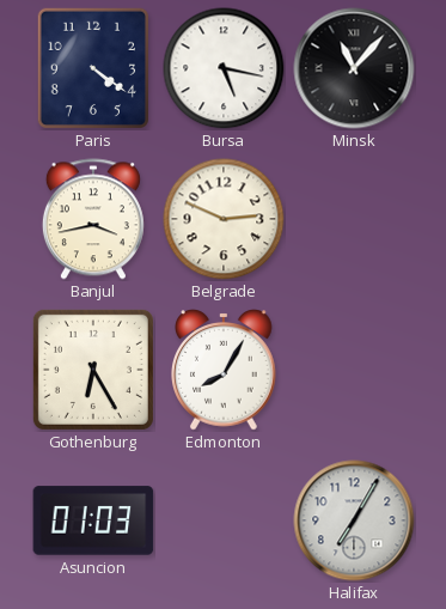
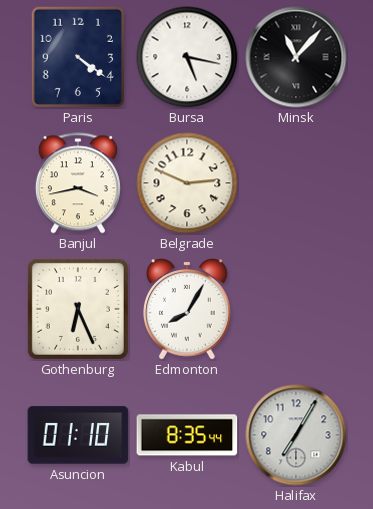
Gothenburg: 6:25 -> 6:26
Asuncion: 01:03 -> 01:10
Kabul: none -> 8:35
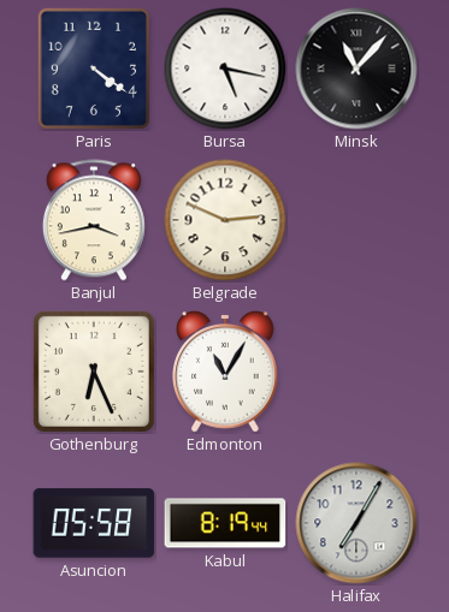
Edmonton: 8:05 -> 11:05
Asuncion: 01:10 -> 05:58
Kabul: 8:35 -> 8:19
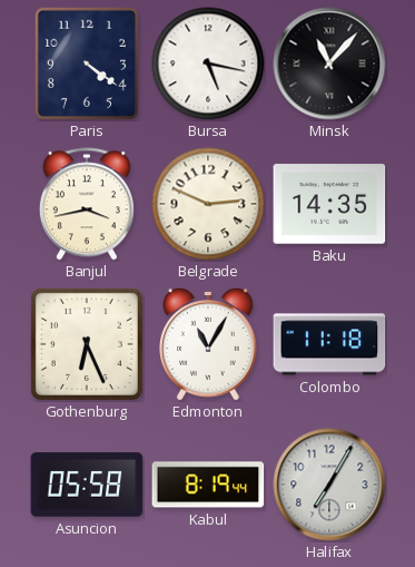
Baku: none -> 14:35
Colombo: none -> 11:18
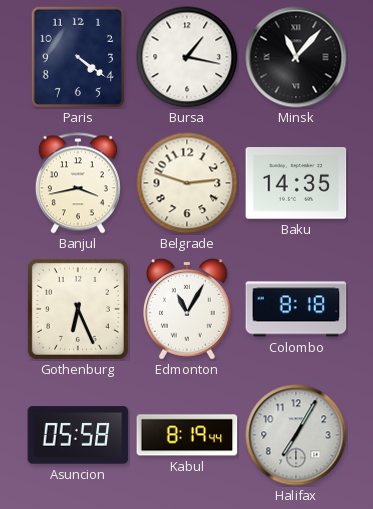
Bursa: 5:17 -> 1:17
Belgrade: 2:49 -> 2:48
Colombo: 11:18 -> 8:18
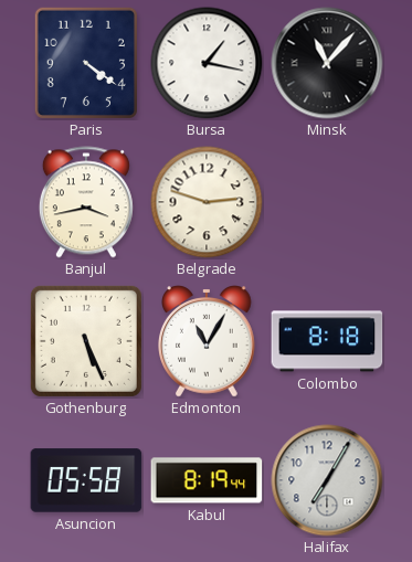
Baku: 14:35 -> none
Gothenburg: 6:26 -> 5:26
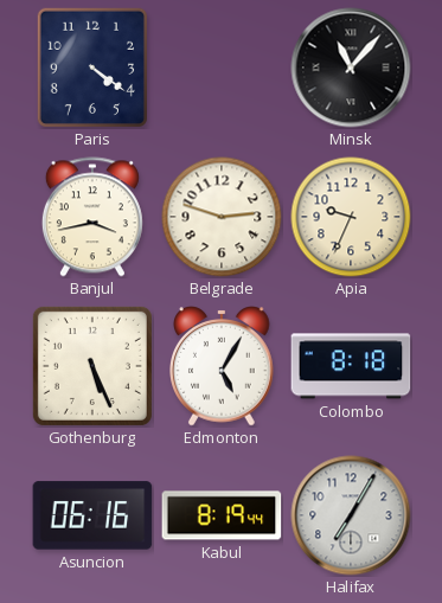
Bursa: 1:17 -> none
Apia: none -> 9:34
Edmonton: 11:05 -> 5:05
Asuncion: 05:58 -> 06:16
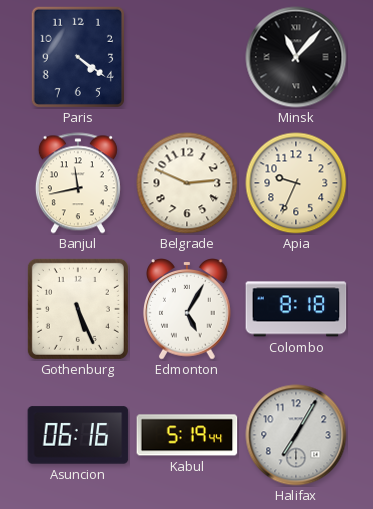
Banjul: 3:43 -> 11:43
Belgrade: 2:48 -> 2:49
Kabul: 8:19 -> 5:19
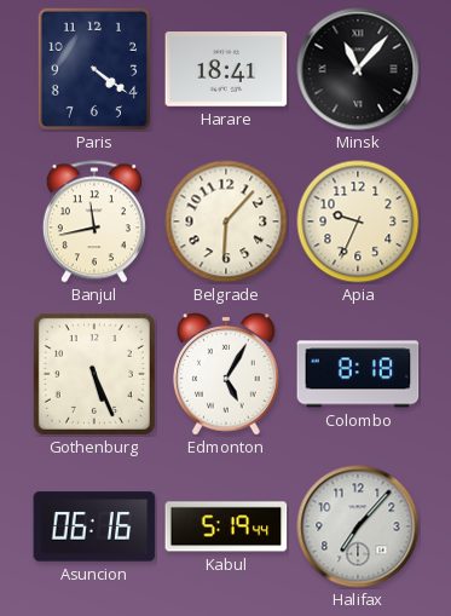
Harare: none -> 18:41
Belgrade: 2:49 -> 6:07
Halifax: 7:05 -> 7:07
